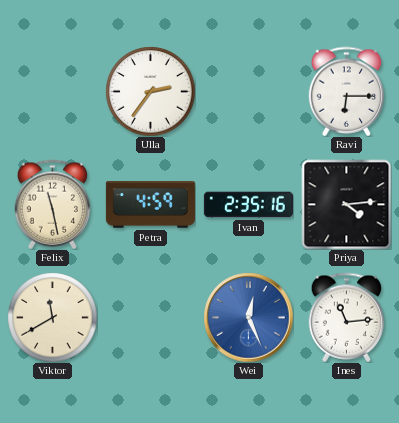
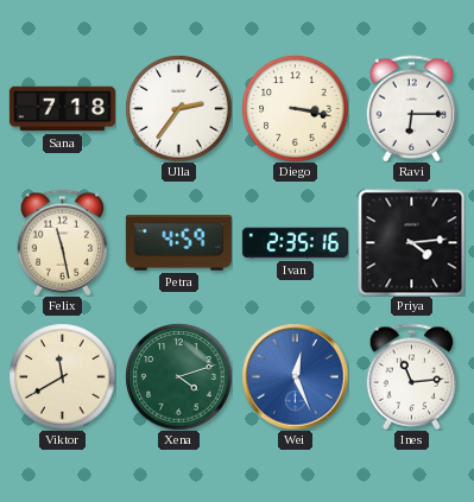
Sana: none -> 7:18
Diego: none -> 3:17
Xena: none -> 4:12
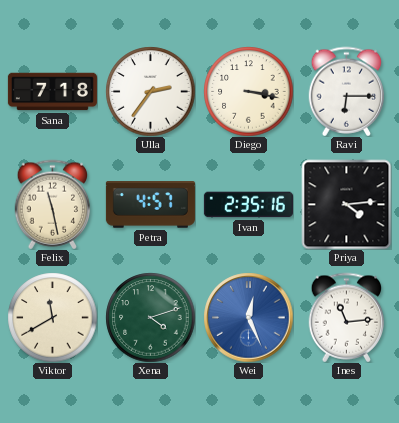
Petra: 4:59 -> 4:57
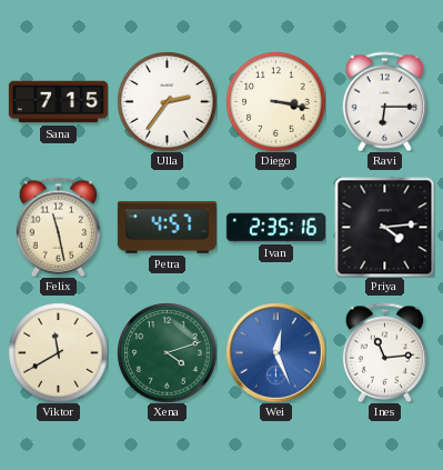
Sana: 7:18 -> 7:15
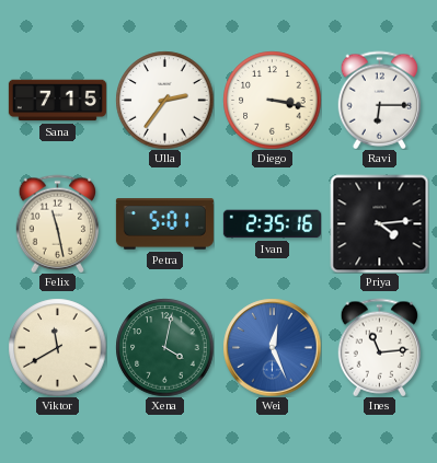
Petra: 4:57 -> 5:01
Xena: 4:12 -> 4:02
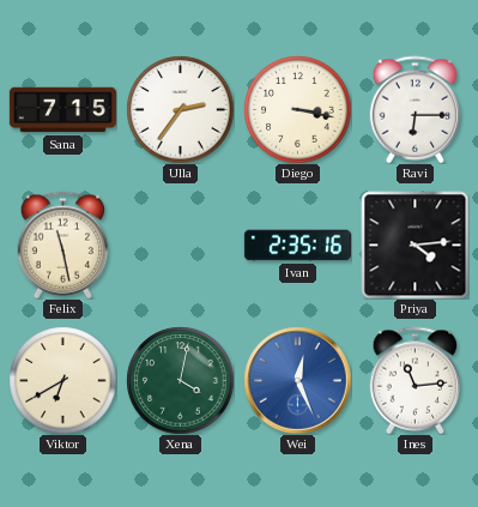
Petra: 5:01 -> none
Viktor: 11:40 -> 6:40
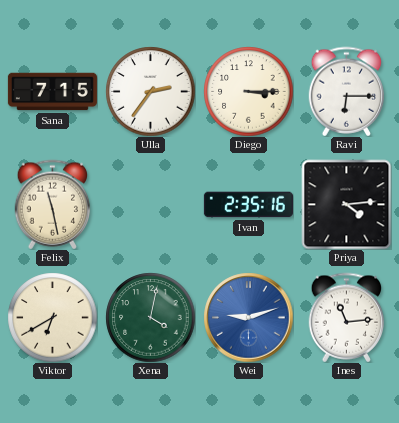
Diego: 3:17 -> 3:15
Wei: 12:26 -> 9:12
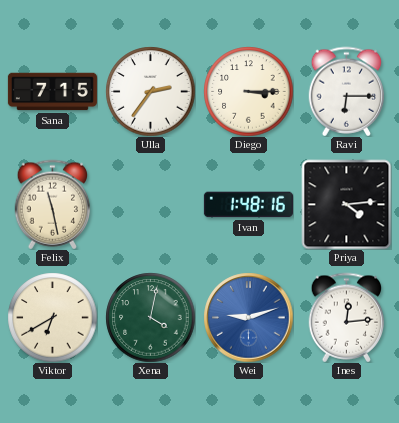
Ivan: 2:35 -> 1:48
Ines: 11:14 -> 12:14
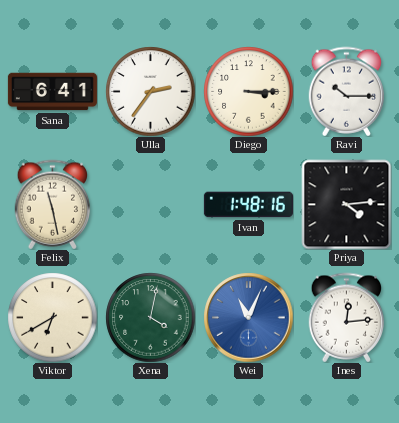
Sana: 7:15 -> 6:41
Ravi: 6:15 -> 10:15
Wei: 9:12 -> 11:04
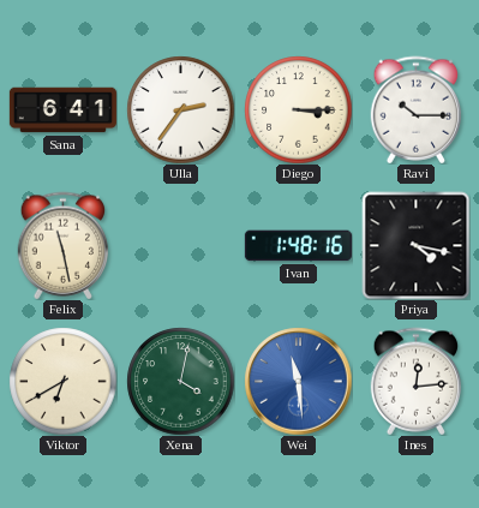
Priya: 4:14 -> 4:17
Wei: 11:04 -> 11:29
